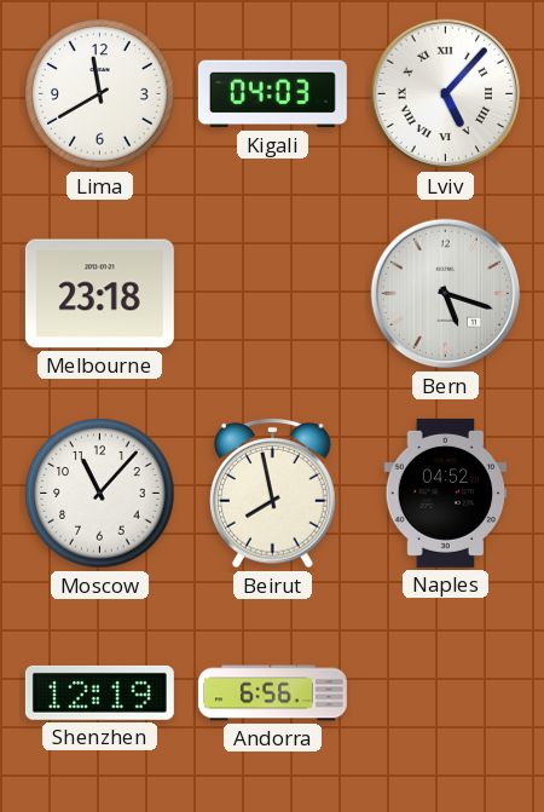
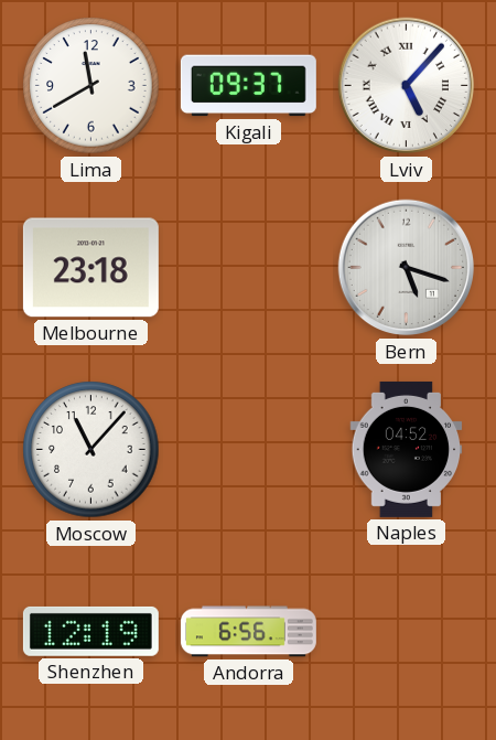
Kigali: 04:03 -> 09:37
Beirut: 7:58 -> none
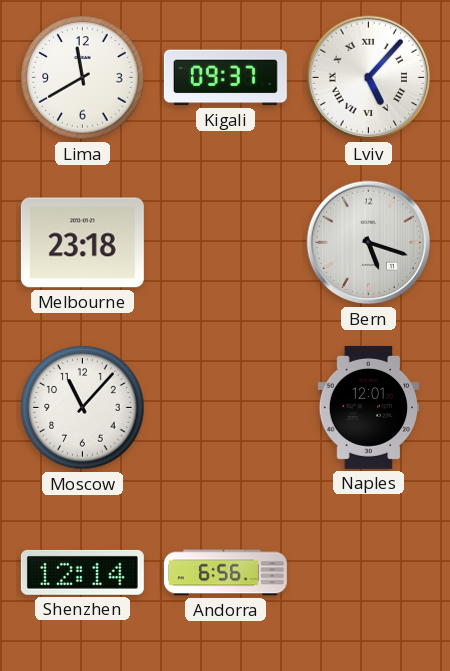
Naples: 04:52 -> 12:01
Shenzhen: 12:19 -> 12:14
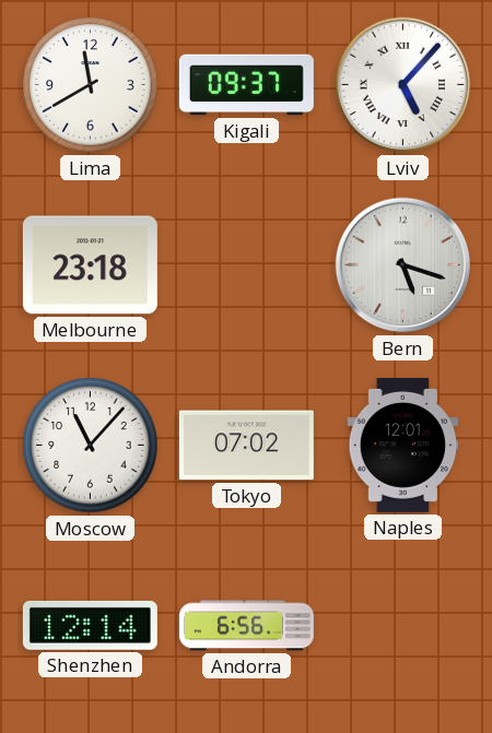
Tokyo: none -> 07:02
